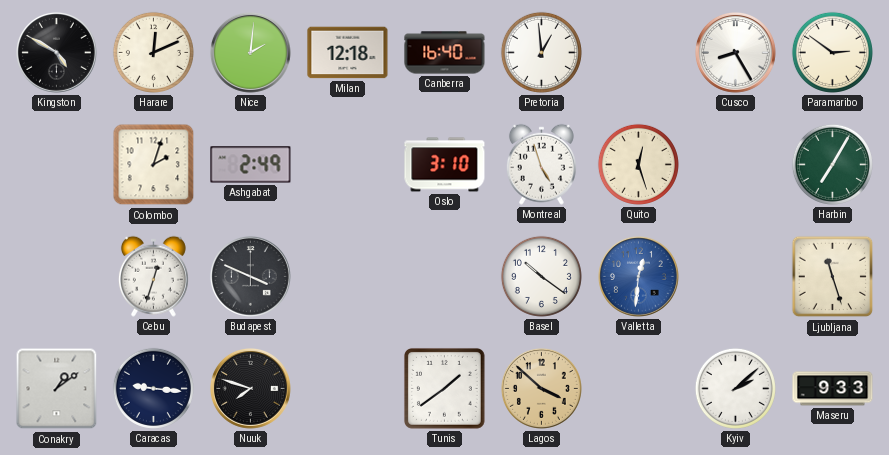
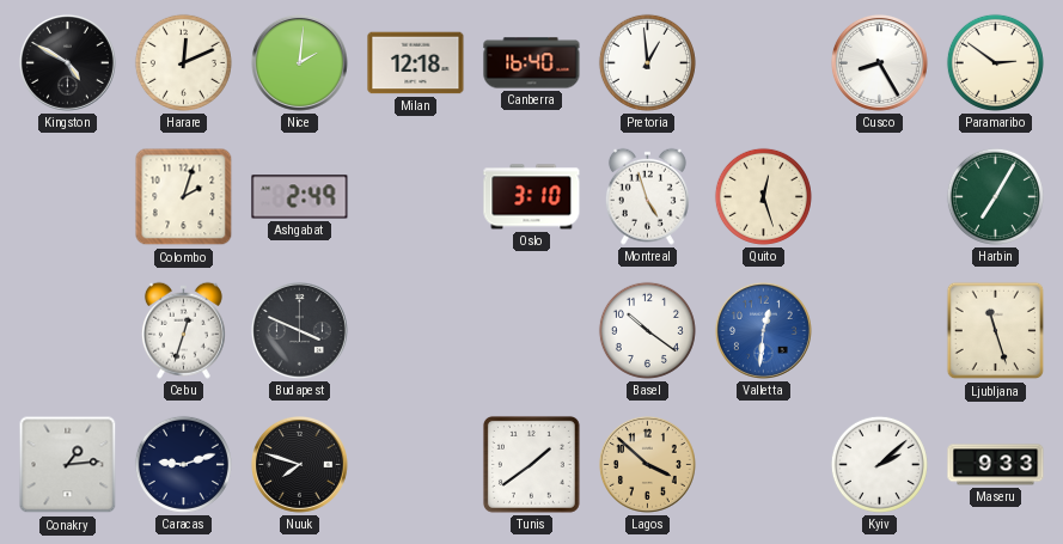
Conakry: 1:09 -> 1:14
Caracas: 9:16 -> 9:12
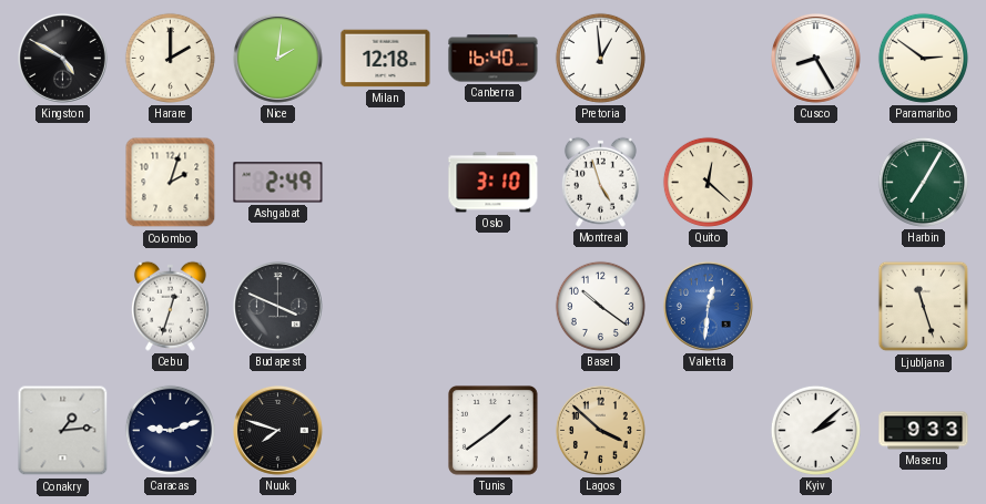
Harare: 12:11 -> 2:00
Quito: 12:27 -> 12:22
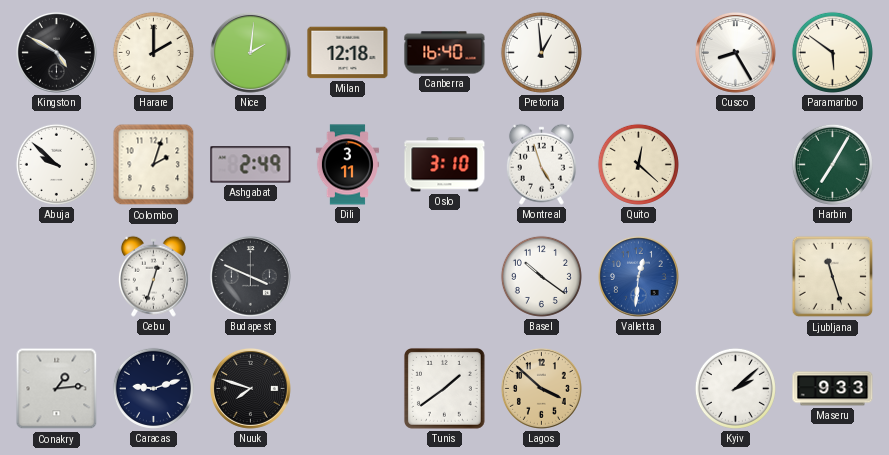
Paramaribo: 2:51 -> 5:51
Abuja: none -> 9:52
Dili: none -> 3:11
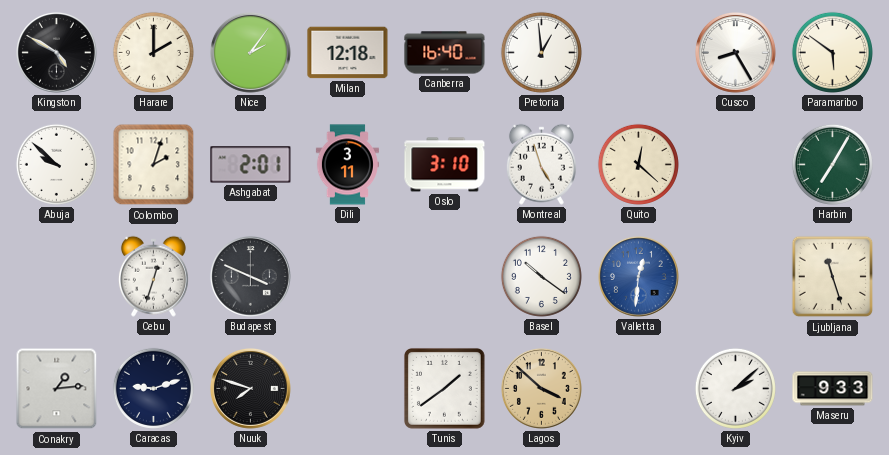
Nice: 2:01 -> 2:06
Ashgabat: 2:49 -> 2:01
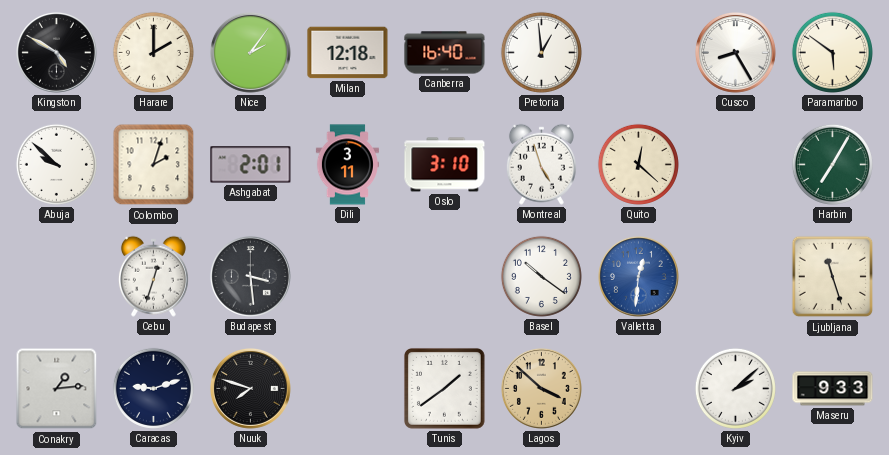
Budapest: 3:49 -> 3:29
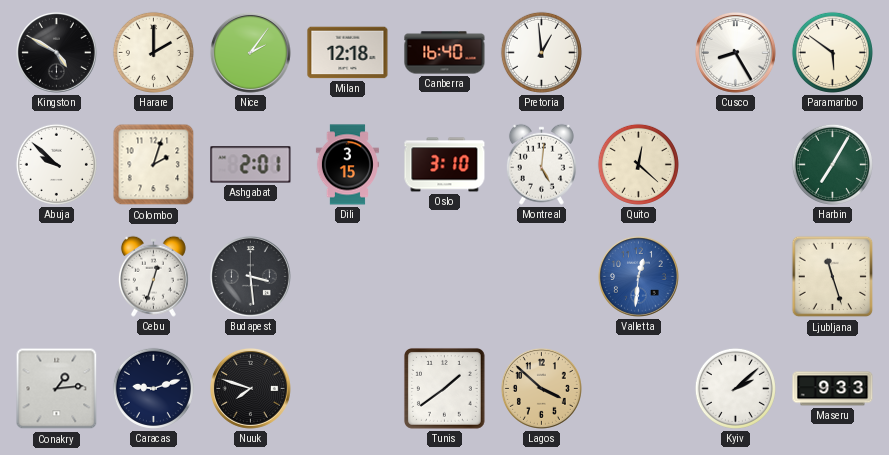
Dili: 3:11 -> 3:15
Montreal: 4:57 -> 5:01
Basel: 10:21 -> none
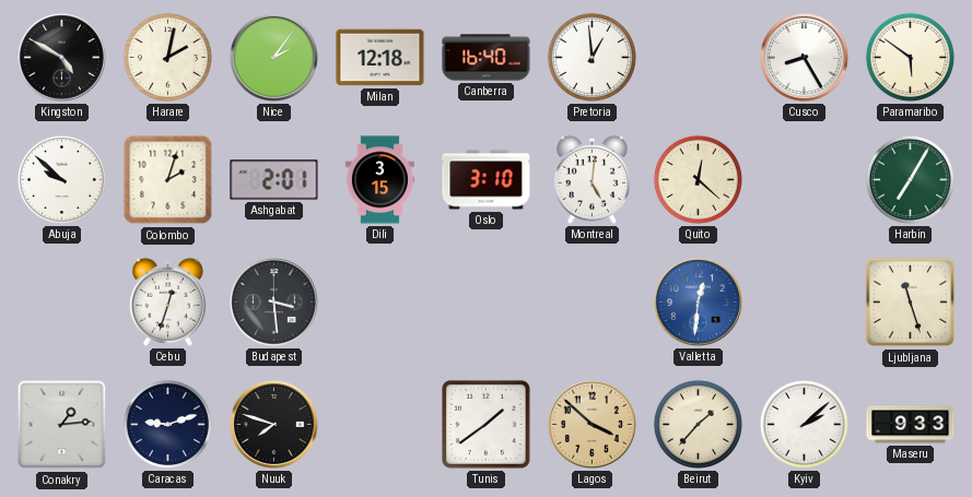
Harare: 2:00 -> 2:02
Beirut: none -> 1:37
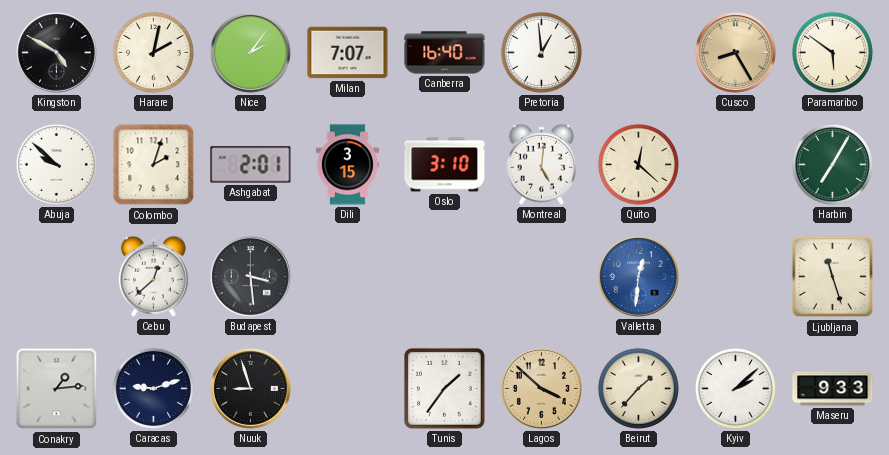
Milan: 12:18 -> 7:07
Cusco dial: white -> champagne
Cebu: 12:33 -> 12:38
Nuuk: 7:48 -> 8:57
Tunis: 1:39 -> 1:36
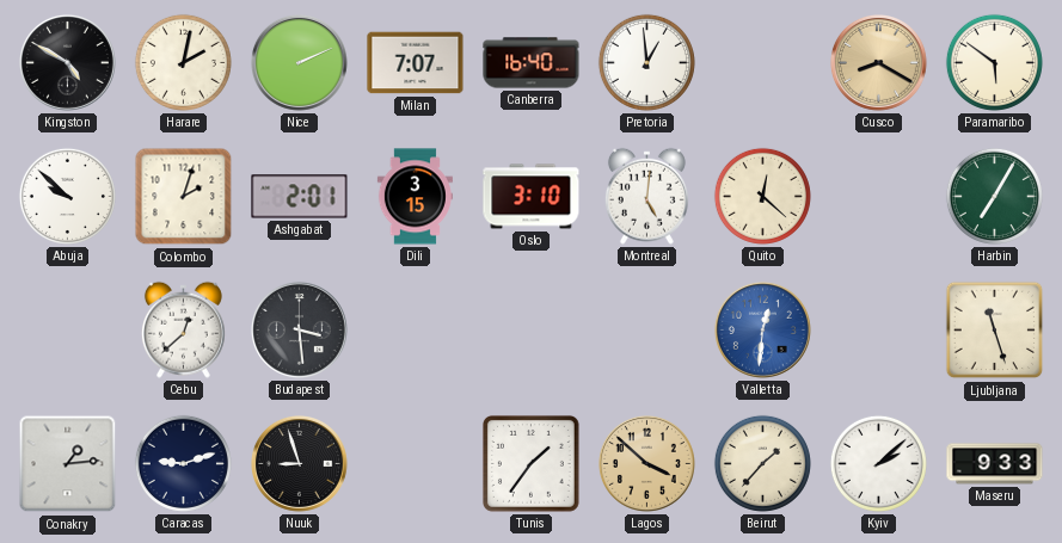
Nice: 2:06 -> 2:11
Cusco: 8:25 -> 8:20
